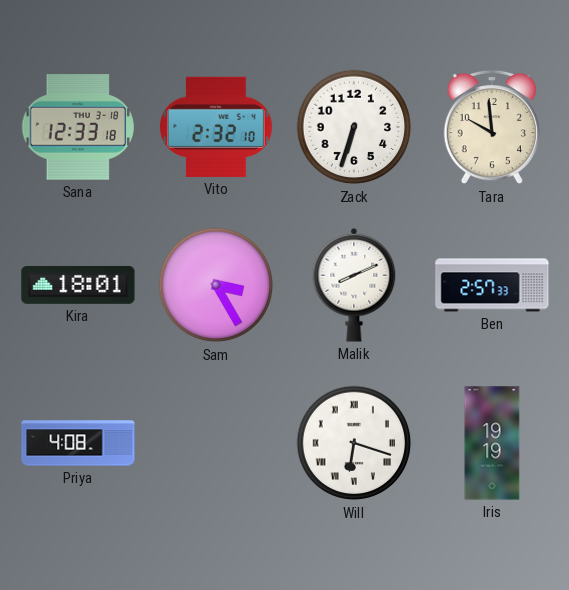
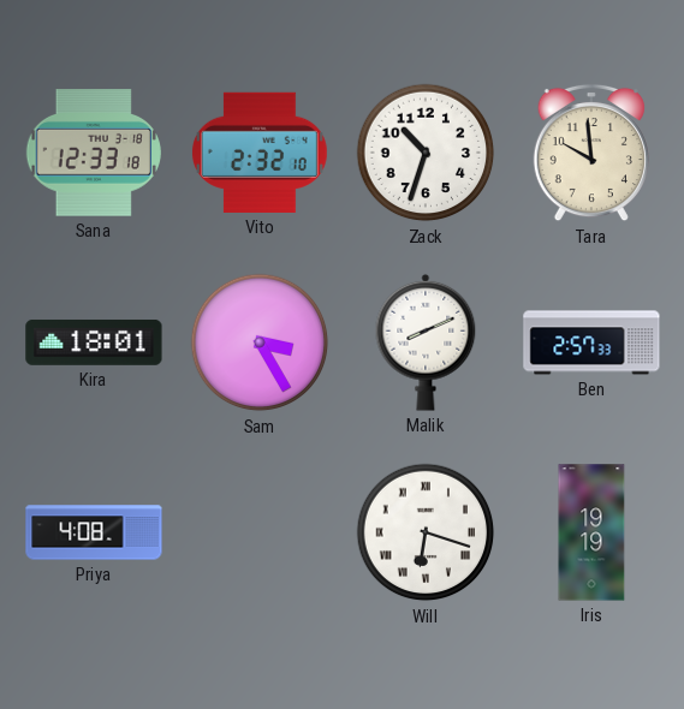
Zack: 6:33 -> 10:33
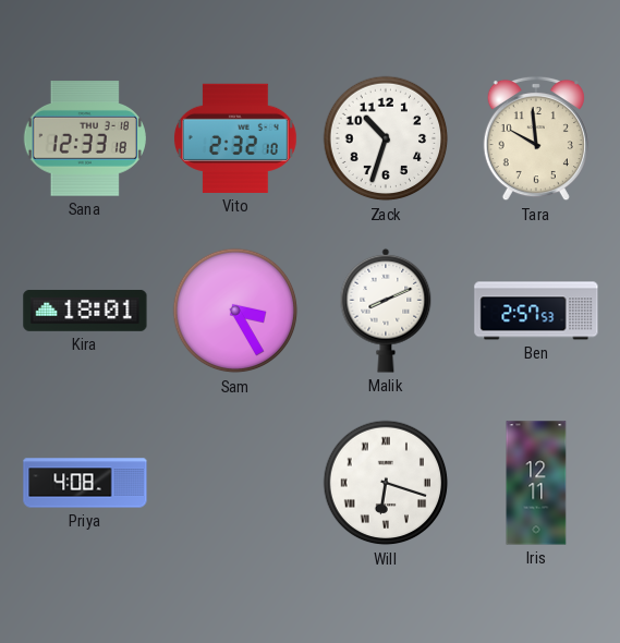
Ben: 2:57:33 -> 2:57:53
Iris: 19:19 -> 12:11
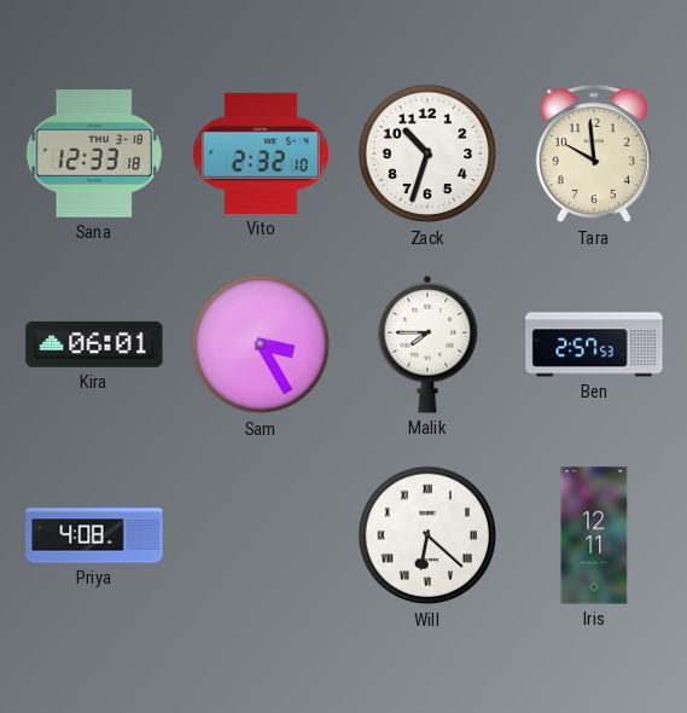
Kira: 18:01 -> 06:01
Malik: 8:11 -> 7:45
Will: 6:18 -> 6:22
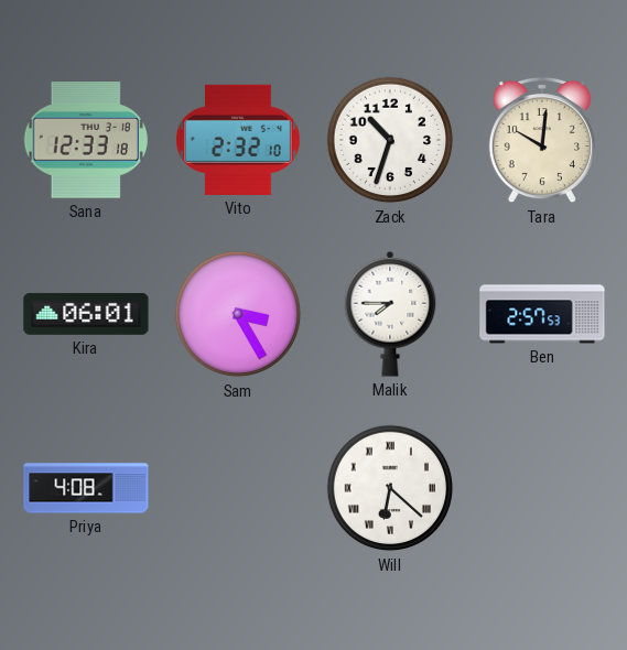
Tara: 9:59 -> 10:01
Iris: 12:11 -> none
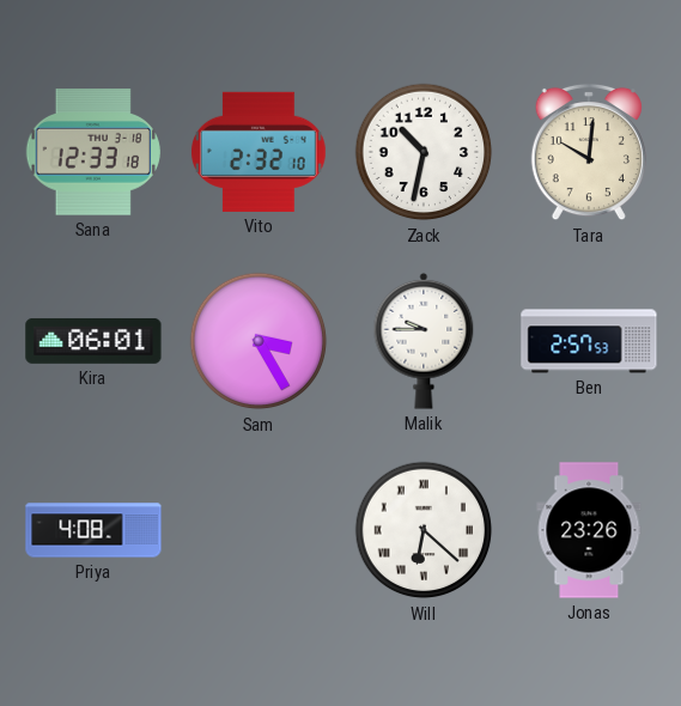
Zack: 10:33 -> 10:32
Malik: 7:45 -> 9:45
Jonas: none -> 23:26
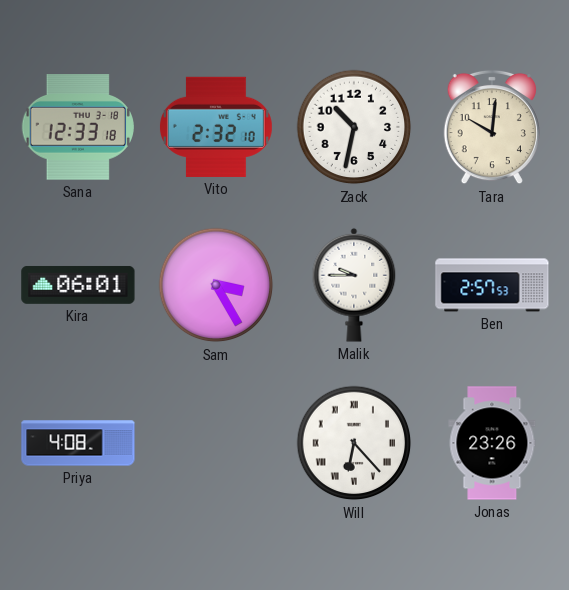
Will: 6:22 -> 6:23
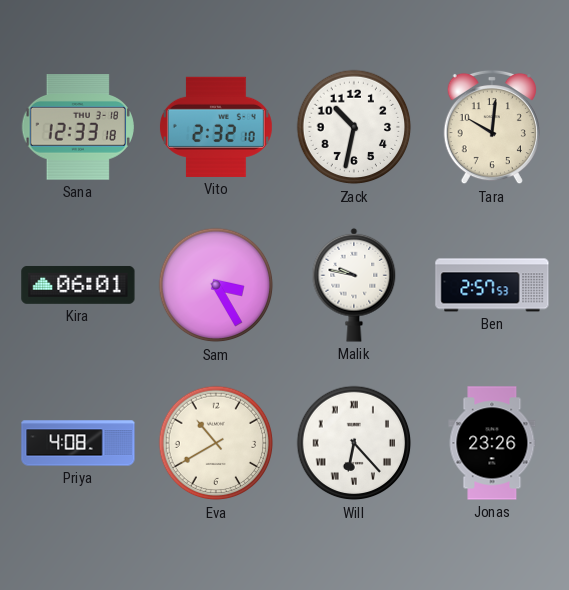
Malik: 9:45 -> 9:47
Eva: none -> 10:40
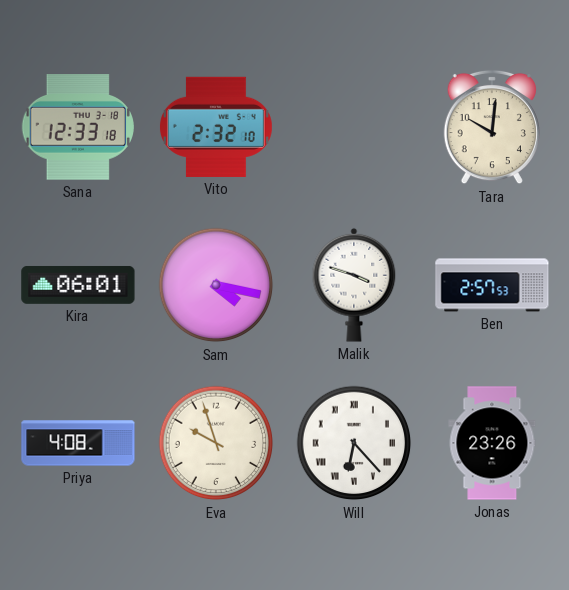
Zack: 10:32 -> none
Sam: 3:25 -> 4:17
Malik: 9:47 -> 3:48
Eva: 10:40 -> 9:57
